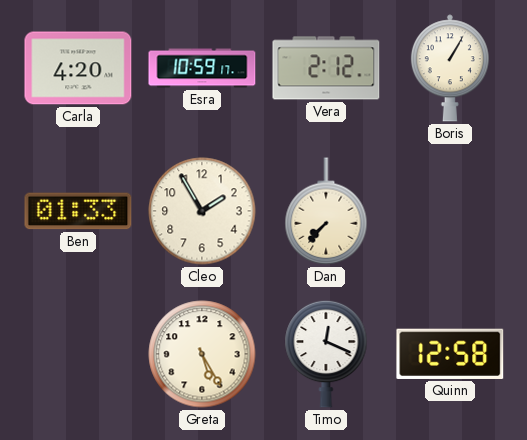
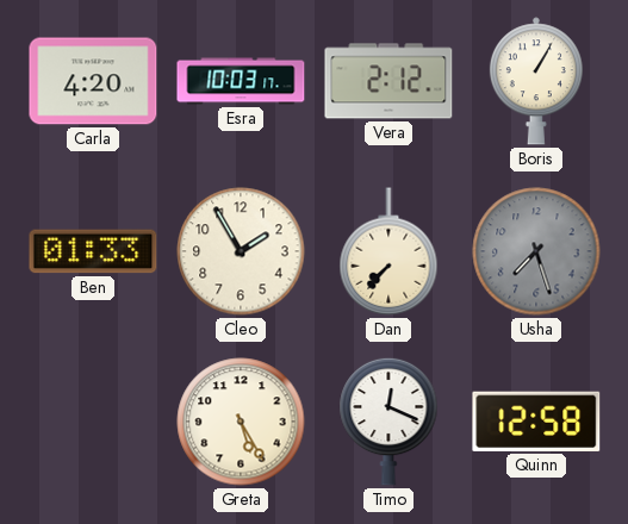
Esra: 10:59 -> 10:03
Usha: none -> 7:27
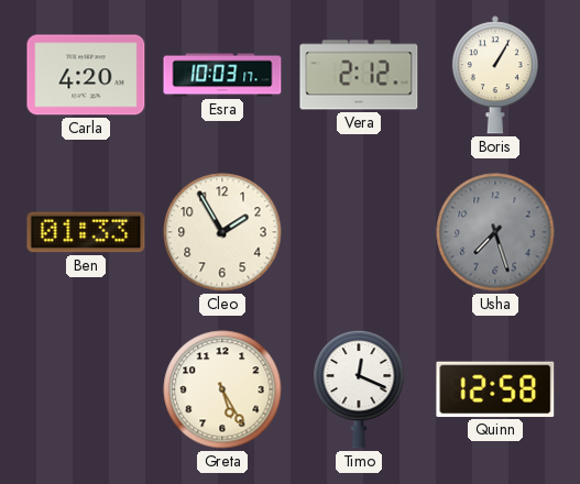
Dan: 7:37 -> none
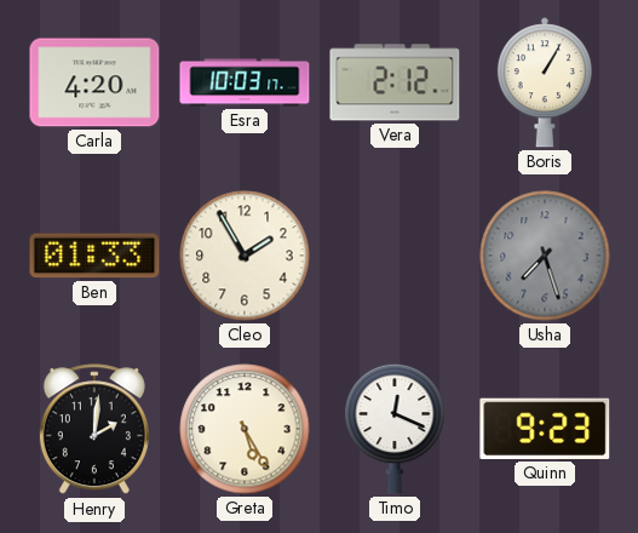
Henry: none -> 2:01
Quinn: 12:58 -> 9:23
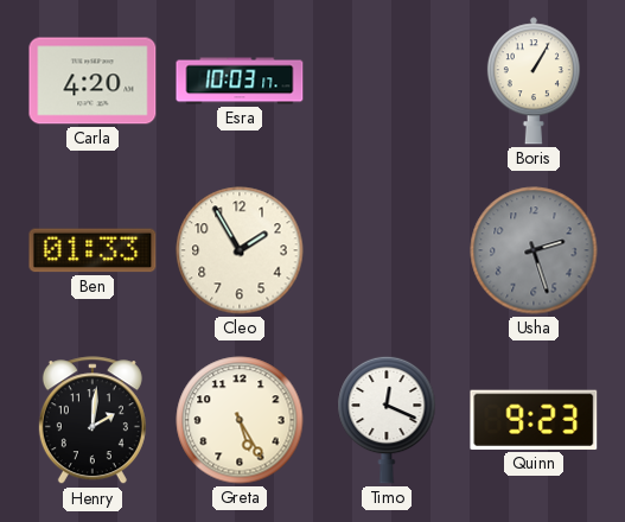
Vera: 2:12 -> none
Usha: 7:27 -> 2:27
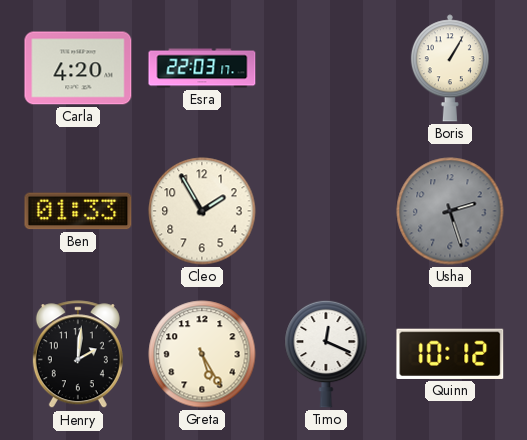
Esra: 10:03 -> 22:03
Quinn: 9:23 -> 10:12
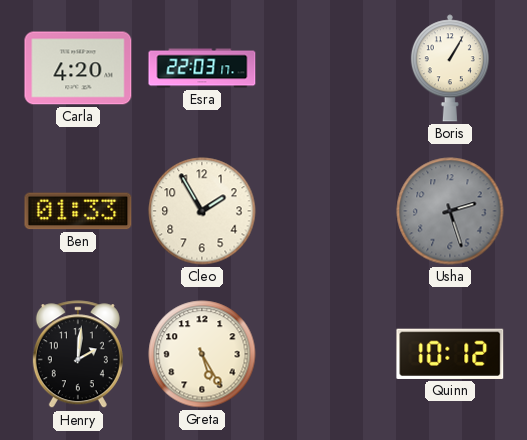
Timo: 12:19 -> none
